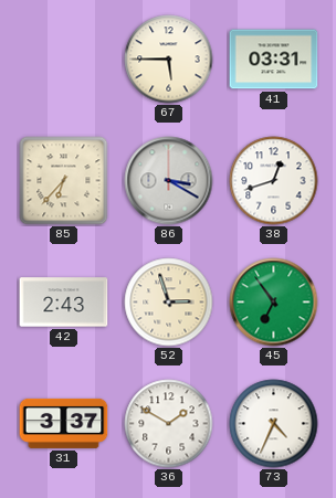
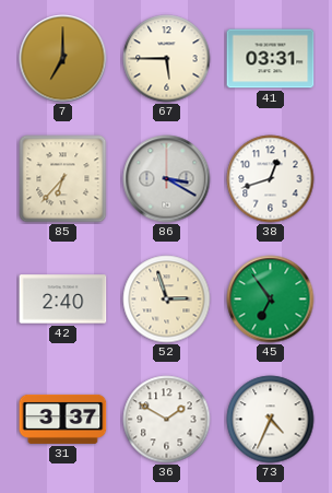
7: none -> 7:00
42: 2:43 -> 2:40
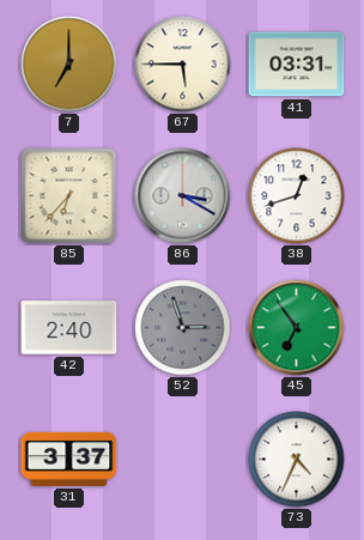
52 dial: cream -> grey
36: 1:50 -> none
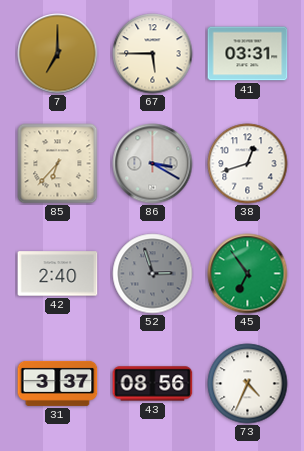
43: none -> 08:56
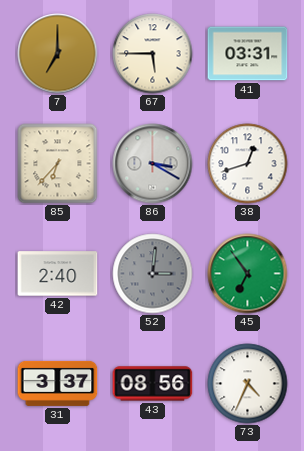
52: 2:57 -> 3:01
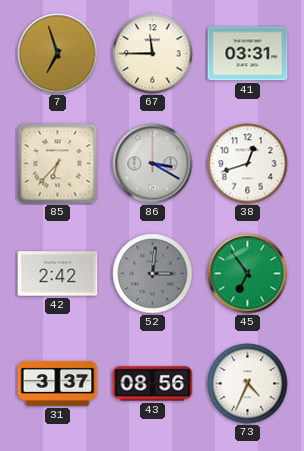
7: 7:00 -> 6:57
67: 5:45 -> 11:45
42: 2:40 -> 2:42
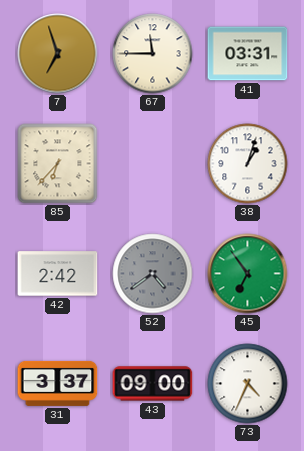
86: 3:20 -> none
38: 12:42 -> 1:03
52: 3:01 -> 4:39
43: 08:56 -> 09:00
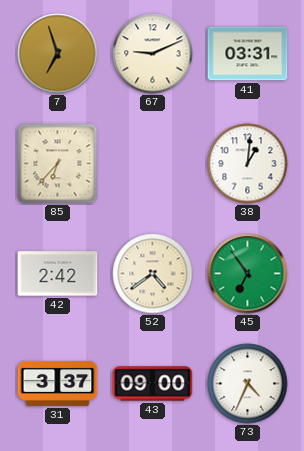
67: 11:45 -> 9:11
38: 1:03 -> 1:01
52 dial: grey -> cream
